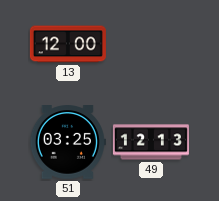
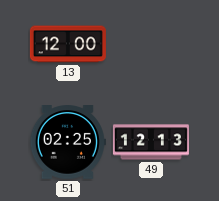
51: 03:25 -> 02:25
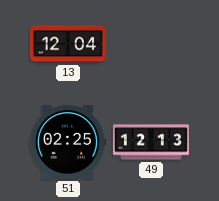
13: 12:00 -> 12:04
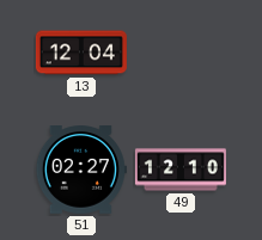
51: 02:25 -> 02:27
49: 12:13 -> 12:10
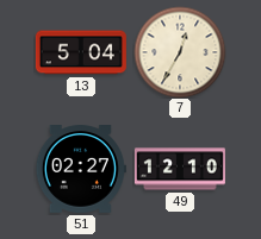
13: 12:04 -> 5:04
7: none -> 12:35
